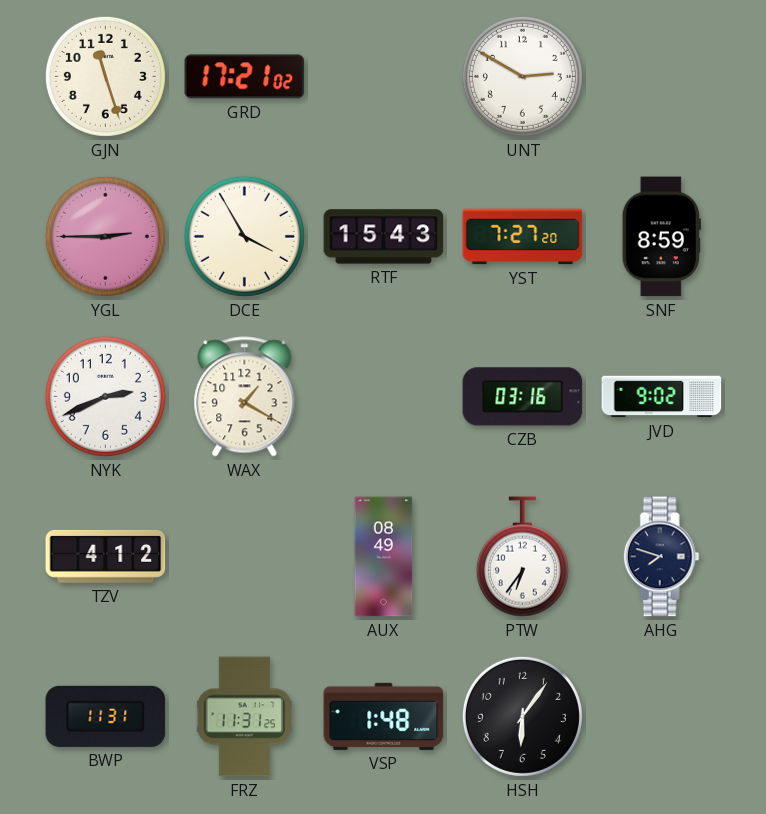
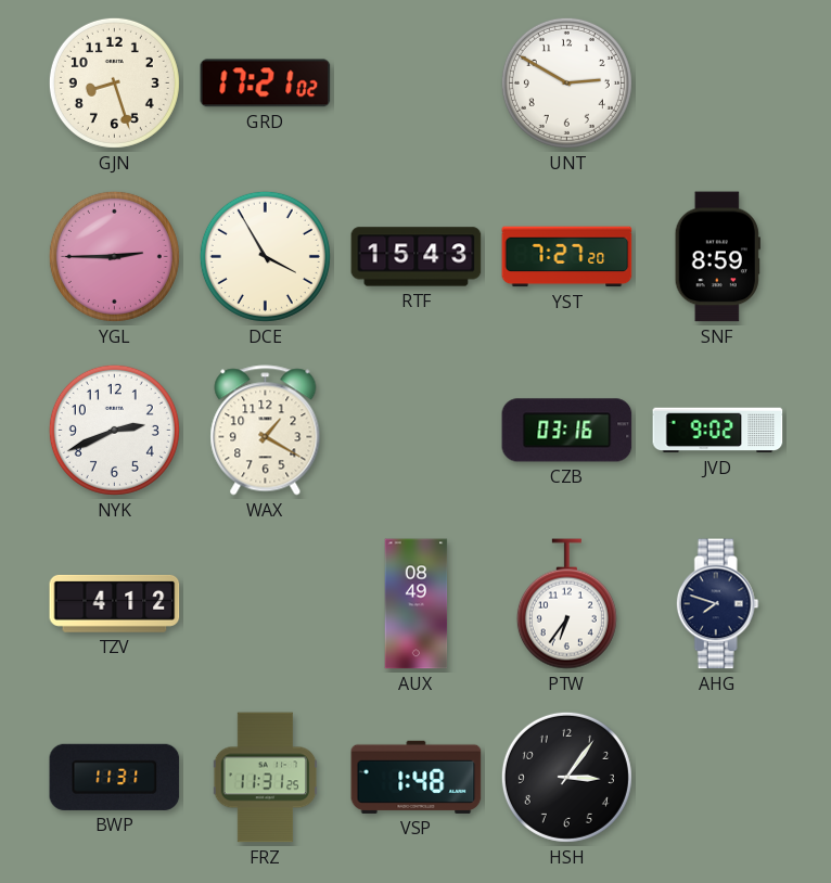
GJN: 11:27 -> 8:27
HSH: 6:06 -> 3:06
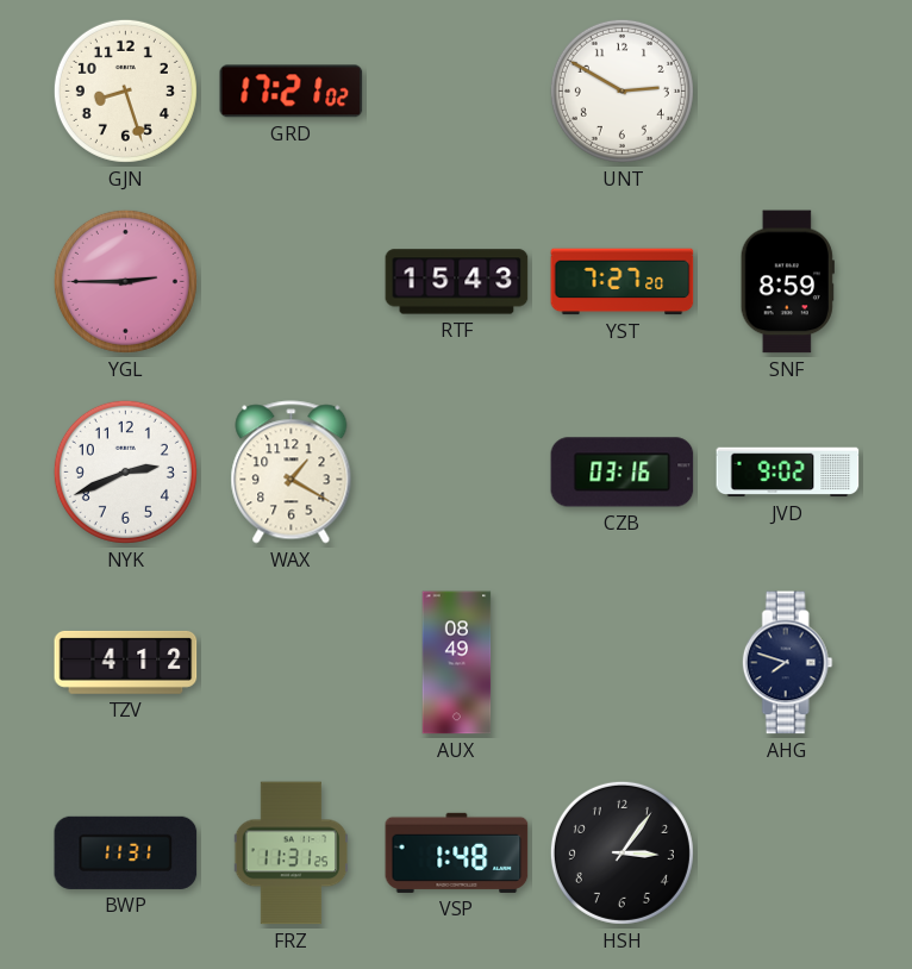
DCE: 3:55 -> none
PTW: 6:36 -> none
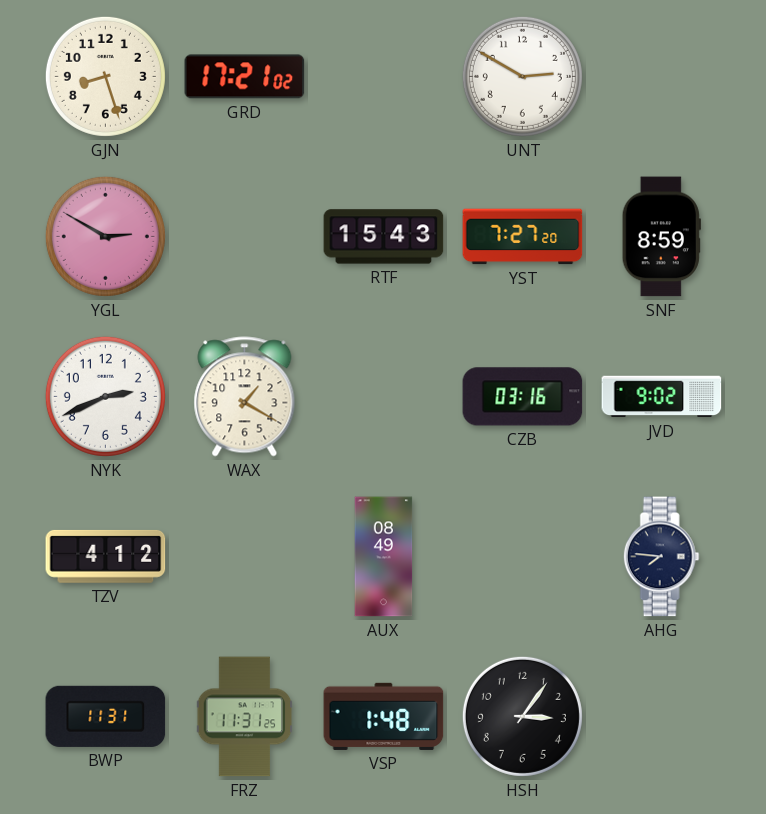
YGL: 2:45 -> 2:50
AHG: 7:48 -> 7:46
